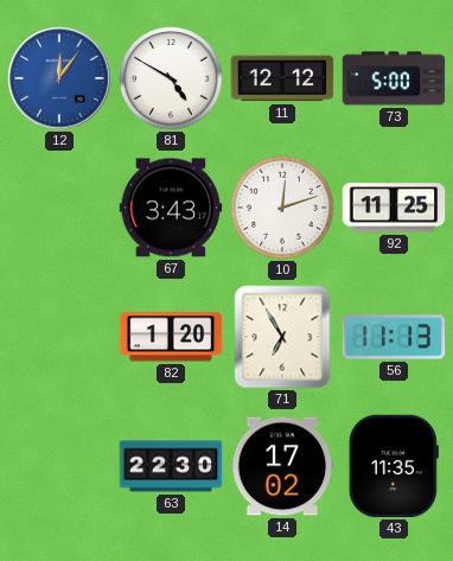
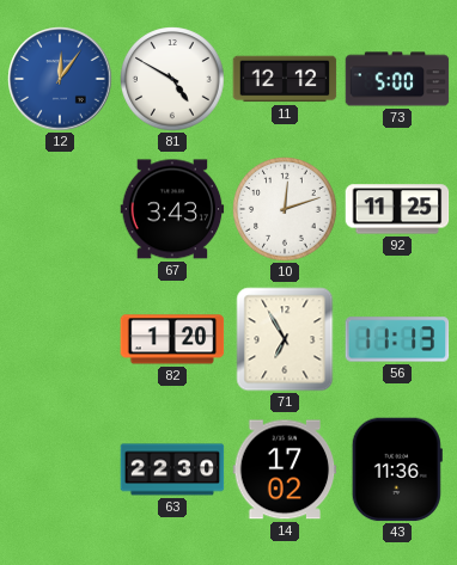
43: 11:35 -> 11:36
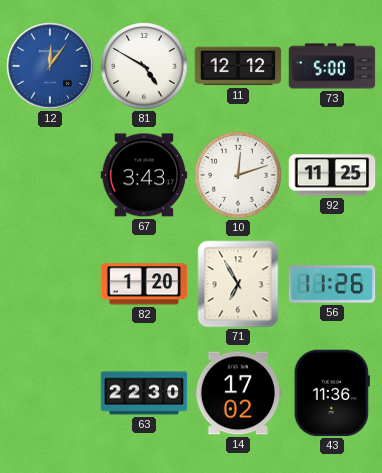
56: 11:13 -> 11:26
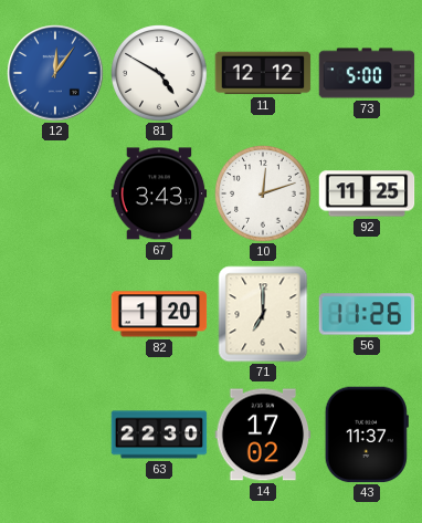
71: 6:55 -> 7:00
43: 11:36 -> 11:37
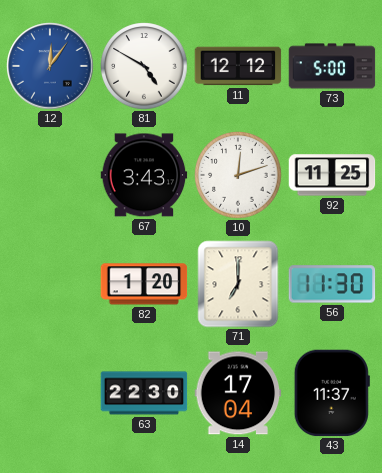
56: 11:26 -> 11:30
14: 17:02 -> 17:04
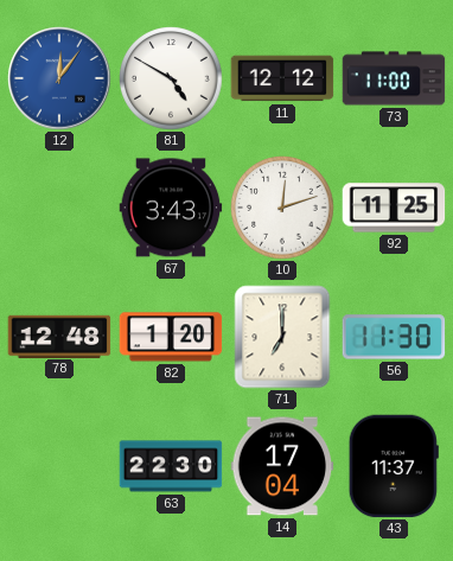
73: 5:00 -> 11:00
78: none -> 12:48
